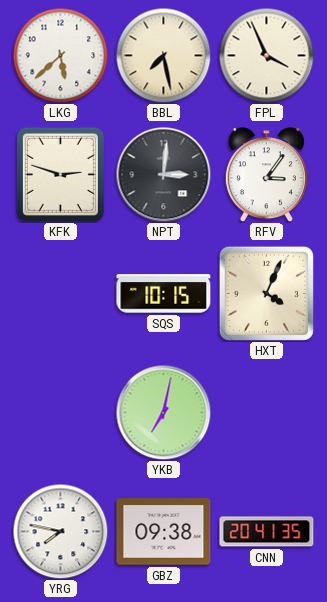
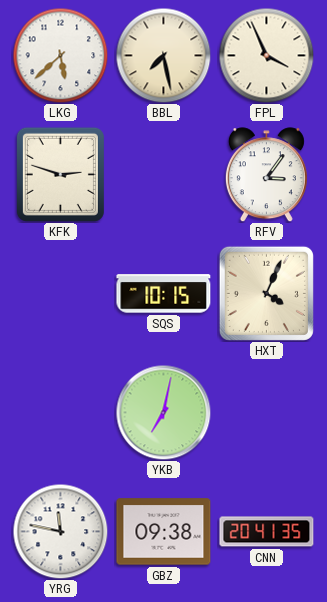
NPT: 3:01 -> none
YRG: 7:47 -> 11:47
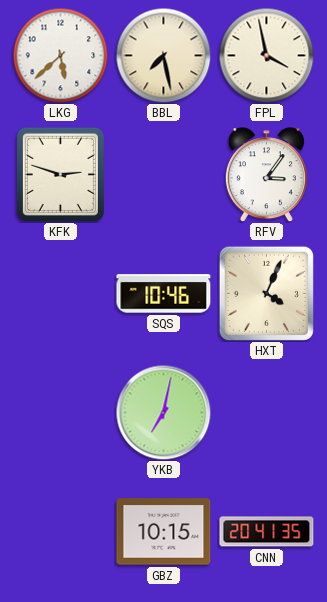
FPL: 3:56 -> 3:58
SQS: 10:15 -> 10:46
YRG: 11:47 -> none
GBZ: 09:38 -> 10:15
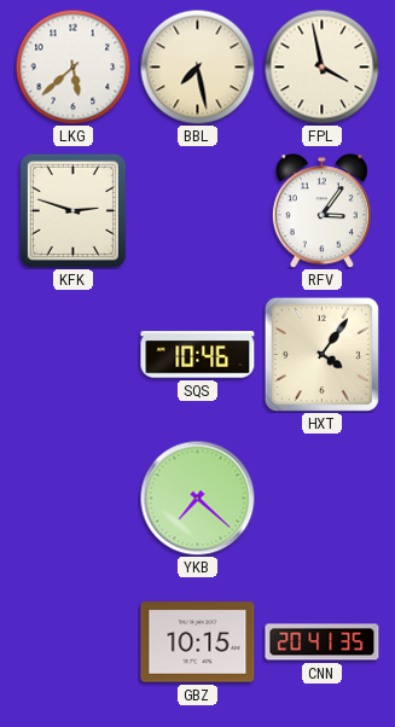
HXT: 4:04 -> 4:06
YKB: 7:02 -> 7:22
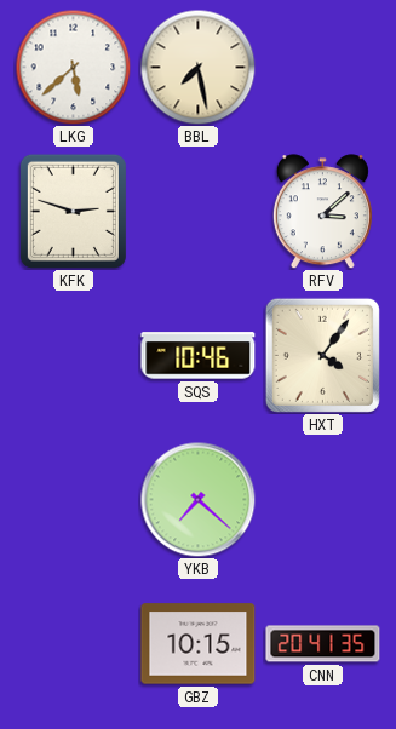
FPL: 3:58 -> none
RFV: 3:06 -> 3:08
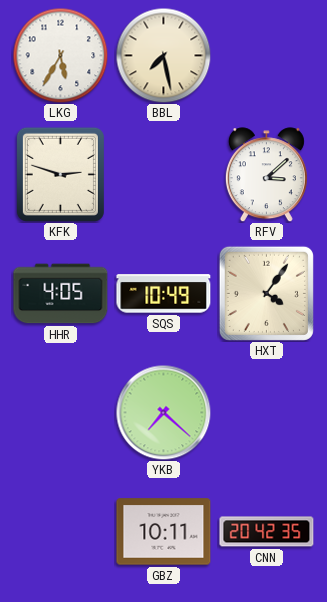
LKG: 5:38 -> 5:35
HHR: none -> 4:05
SQS: 10:46 -> 10:49
GBZ: 10:15 -> 10:11
CNN: 20:41 -> 20:42
